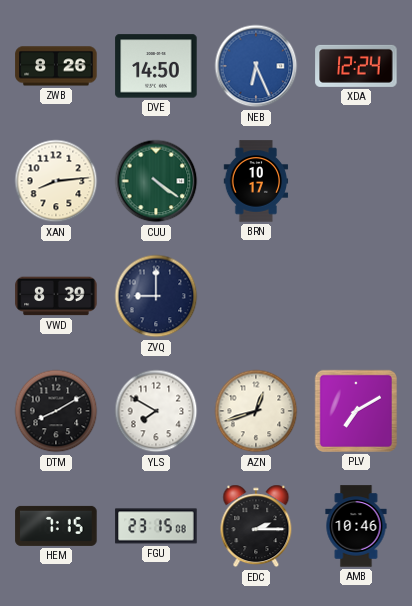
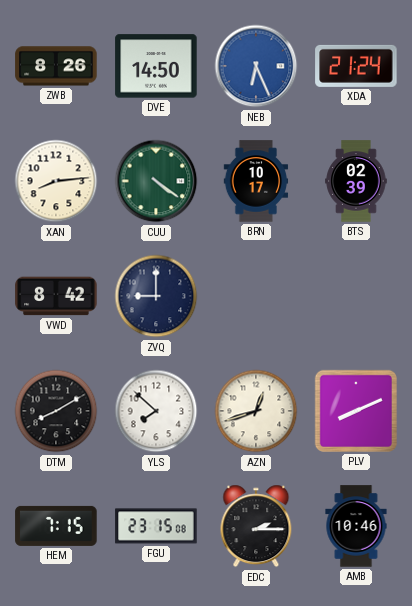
XDA: 12:24 -> 21:24
BTS: none -> 02:39
VWD: 8:39 -> 8:42
YLS: 7:50 -> 7:52
PLV: 7:10 -> 8:11
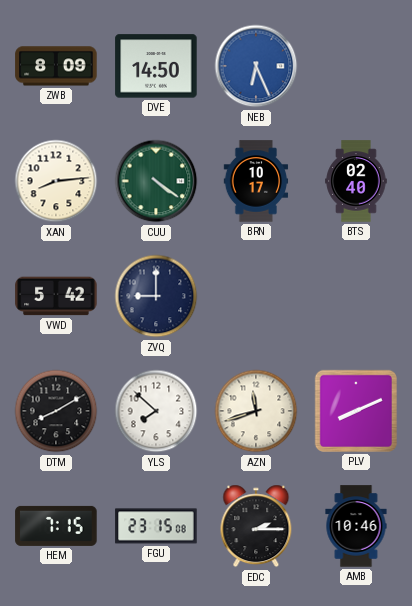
ZWB: 8:26 -> 8:09
XDA: 21:24 -> none
BTS: 02:39 -> 02:40
VWD: 8:42 -> 5:42
AZN: 12:42 -> 11:42
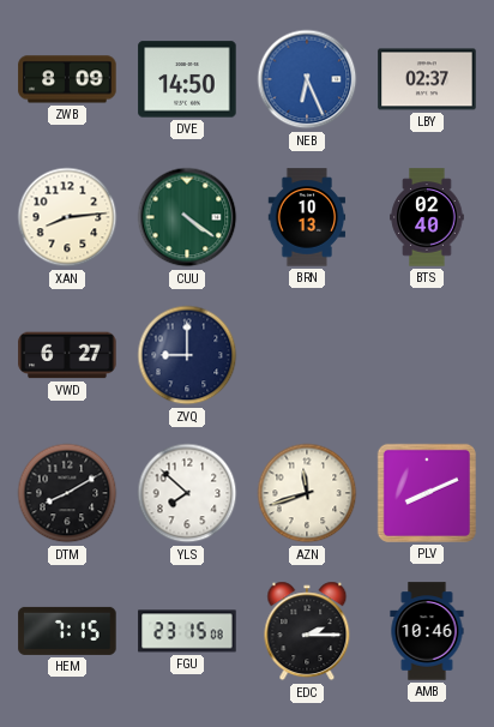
LBY: none -> 02:37
BRN: 10:17 -> 10:13
VWD: 5:42 -> 6:27
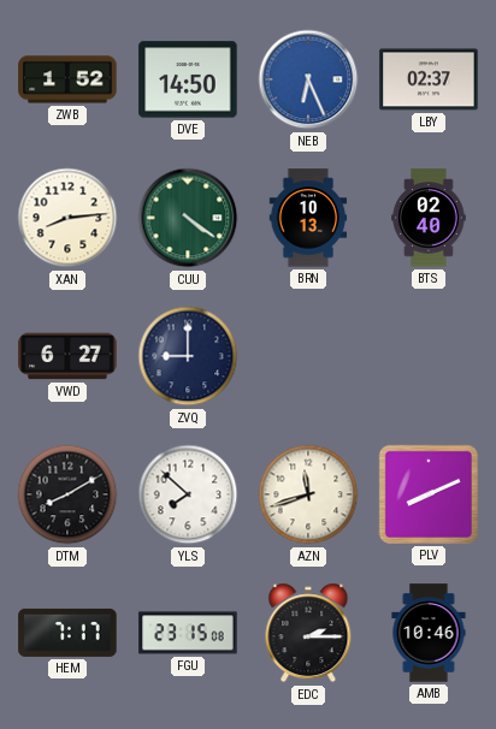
ZWB: 8:09 -> 1:52
HEM: 7:15 -> 7:17
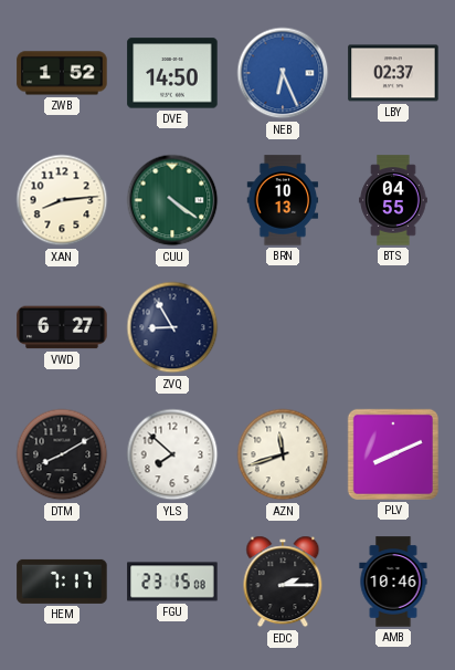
BTS: 02:40 -> 04:55
ZVQ: 9:00 -> 8:55
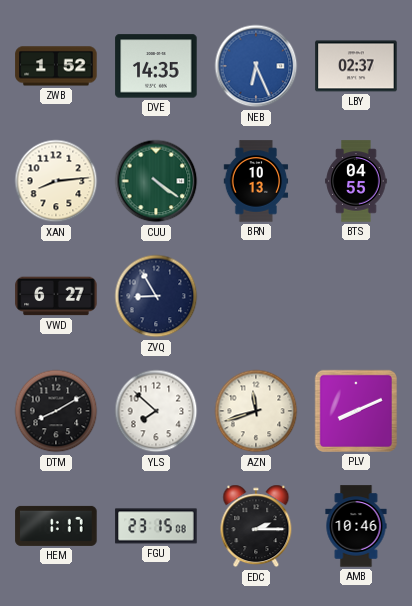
DVE: 14:50 -> 14:35
HEM: 7:17 -> 1:17
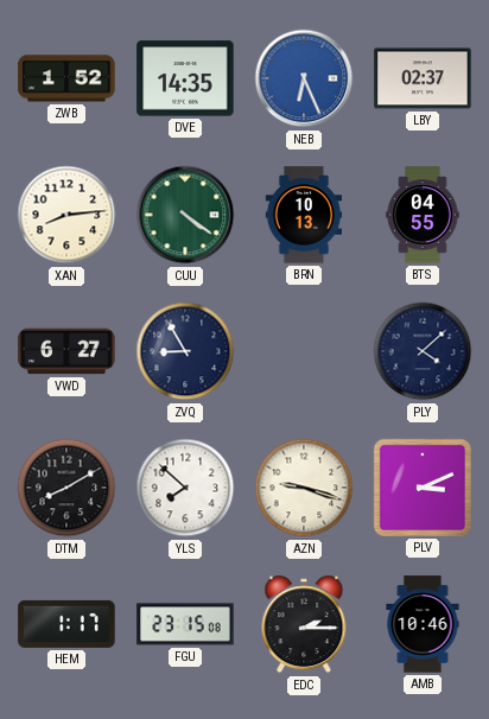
PLY: none -> 4:08
AZN: 11:42 -> 9:18
PLV: 8:11 -> 3:11
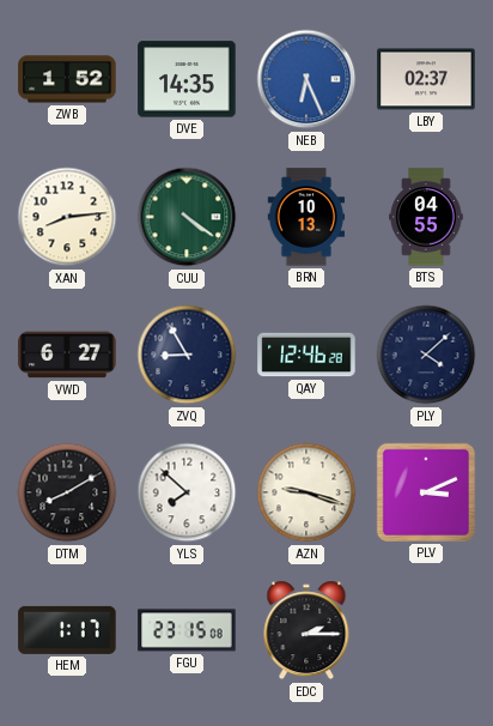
QAY: none -> 12:46
AMB: 10:46 -> none
